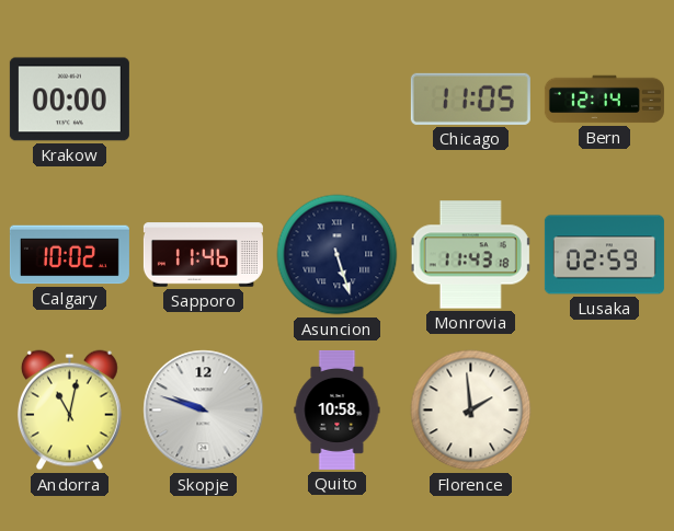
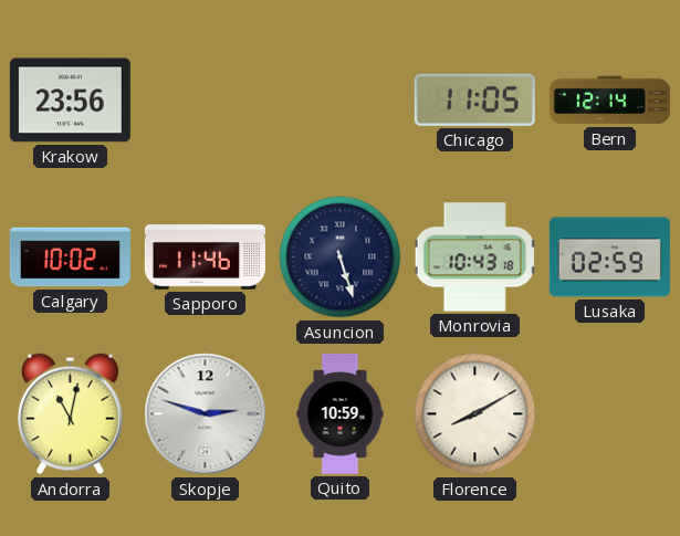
Krakow: 00:00 -> 23:56
Monrovia: 11:43 -> 10:43
Skopje: 9:48 -> 2:48
Quito: 10:58 -> 10:59
Florence: 1:59 -> 8:10
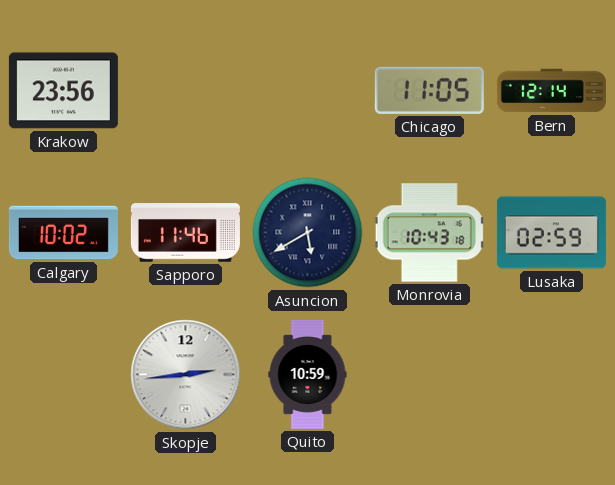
Asuncion: 5:27 -> 5:40
Andorra: 11:02 -> none
Skopje: 2:48 -> 2:44
Florence: 8:10 -> none
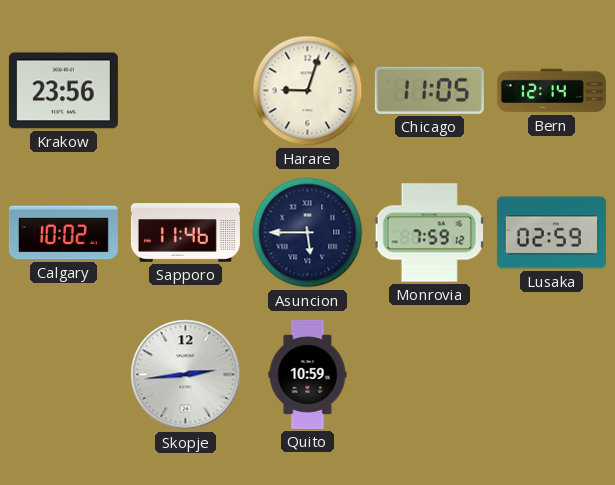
Harare: none -> 9:03
Asuncion: 5:40 -> 5:45
Monrovia: 10:43 -> 7:59
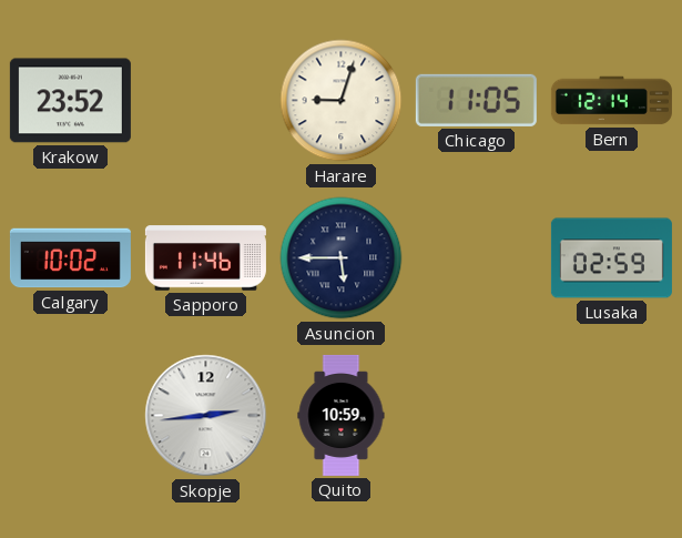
Krakow: 23:56 -> 23:52
Monrovia: 7:59 -> none
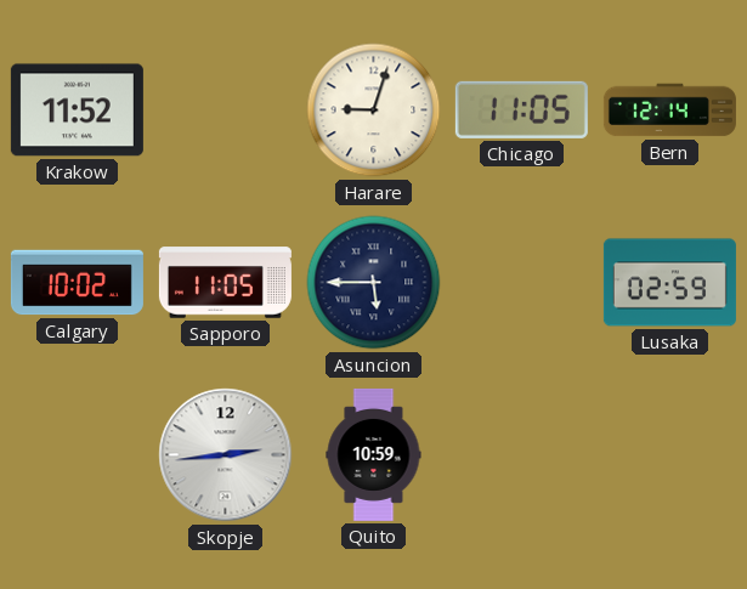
Krakow: 23:52 -> 11:52
Sapporo: 11:46 -> 11:05
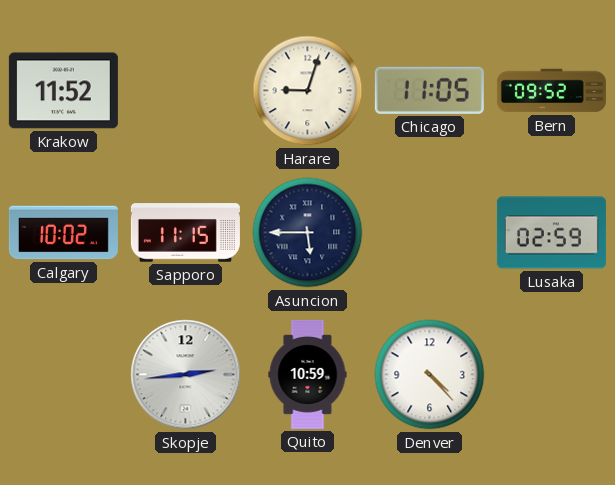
Bern: 12:14 -> 09:52
Sapporo: 11:05 -> 11:15
Denver: none -> 4:23
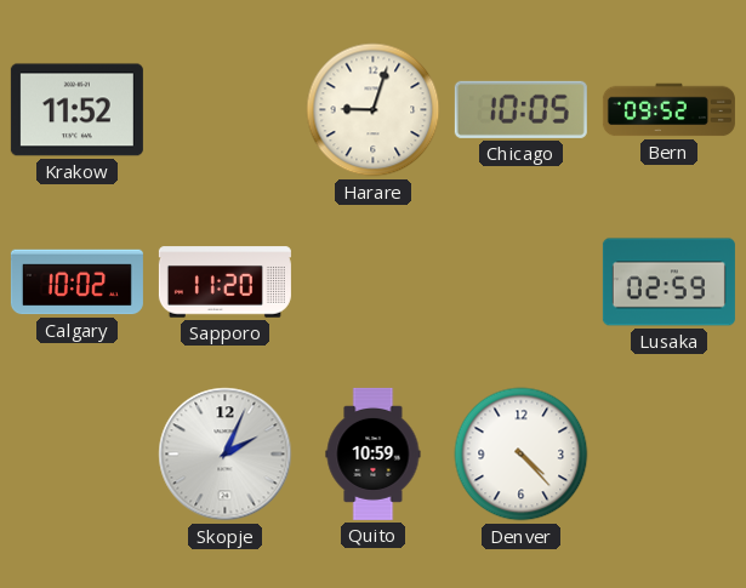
Chicago: 11:05 -> 10:05
Sapporo: 11:15 -> 11:20
Asuncion: 5:45 -> none
Skopje: 2:44 -> 2:04
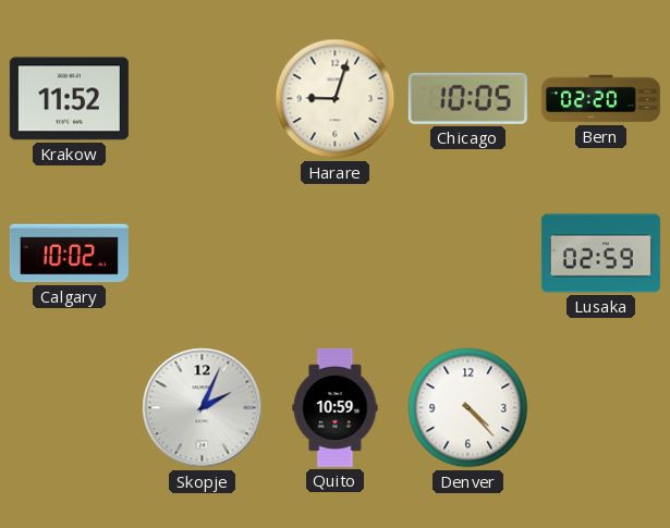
Bern: 09:52 -> 02:20
Sapporo: 11:20 -> none
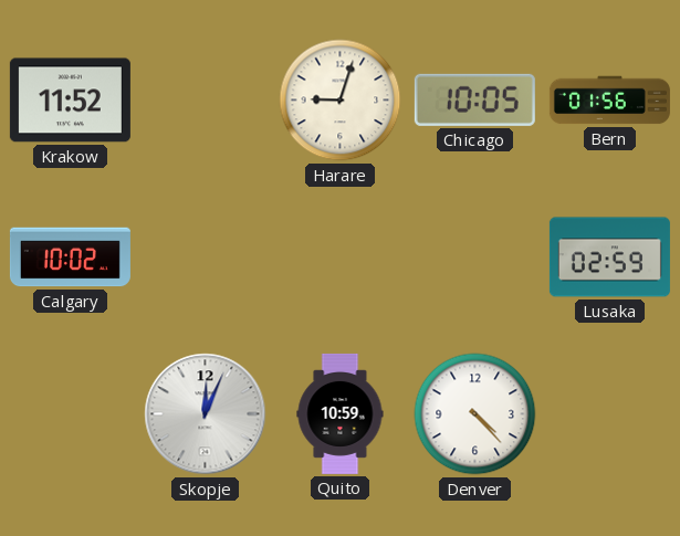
Bern: 02:20 -> 01:56
Skopje: 2:04 -> 12:04
